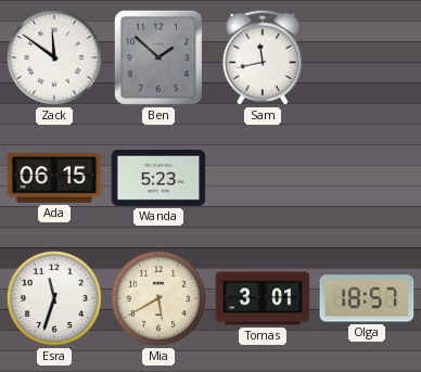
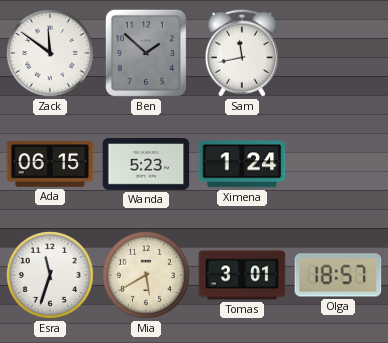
Ximena: none -> 1:24
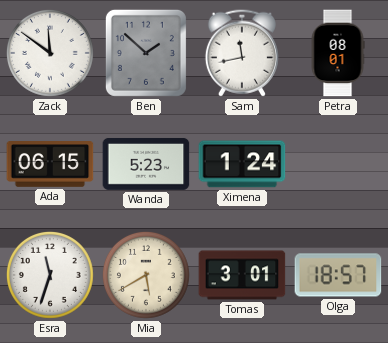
Petra: none -> 08:01
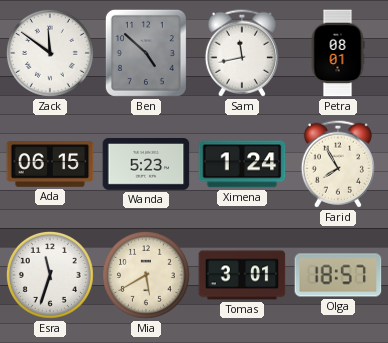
Ben: 1:52 -> 4:52
Farid: none -> 7:55
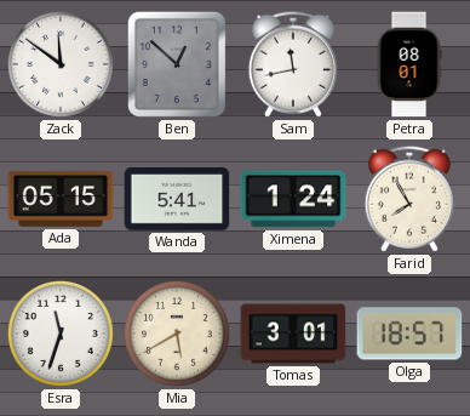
Ben: 4:52 -> 12:52
Ada: 06:15 -> 05:15
Wanda: 5:23 -> 5:41
